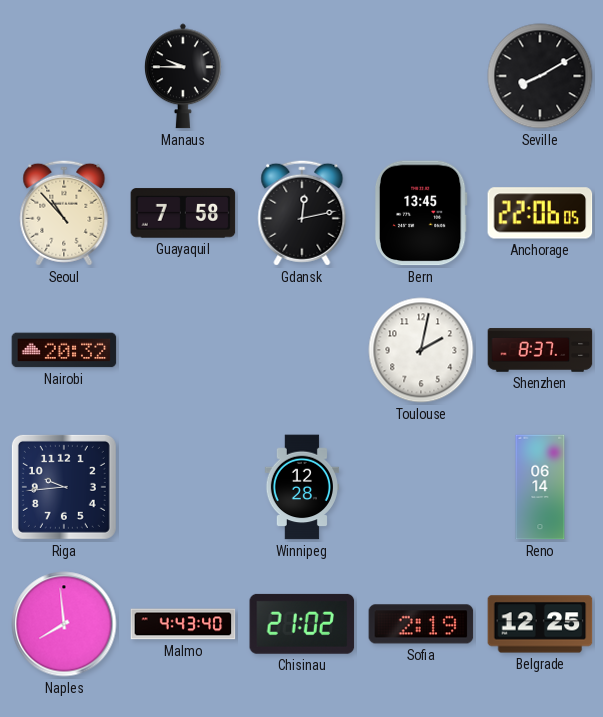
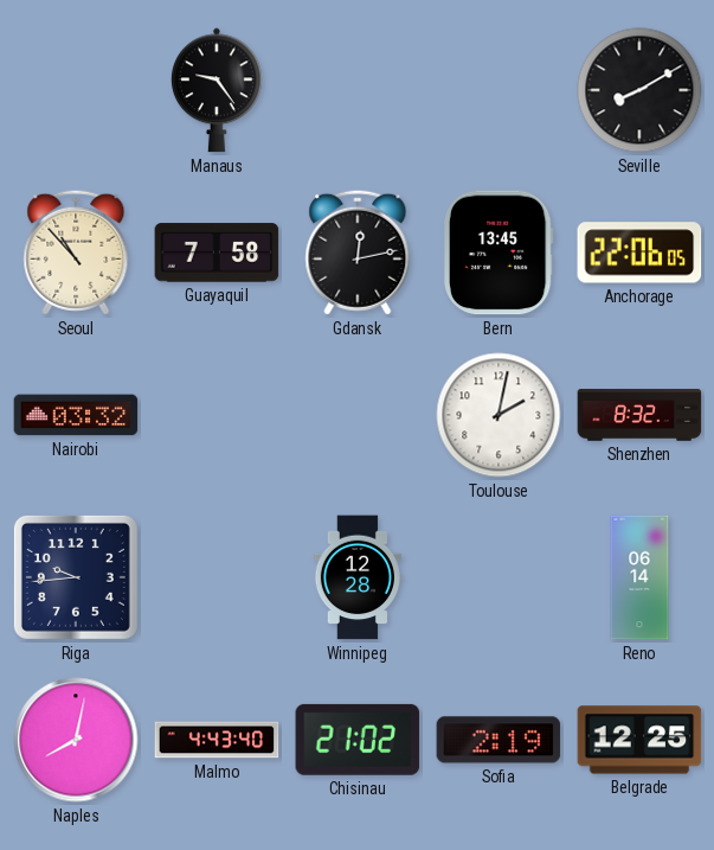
Manaus: 9:45 -> 9:24
Nairobi: 20:32 -> 03:32
Shenzhen: 8:37 -> 8:32
Naples: 7:59 -> 8:02
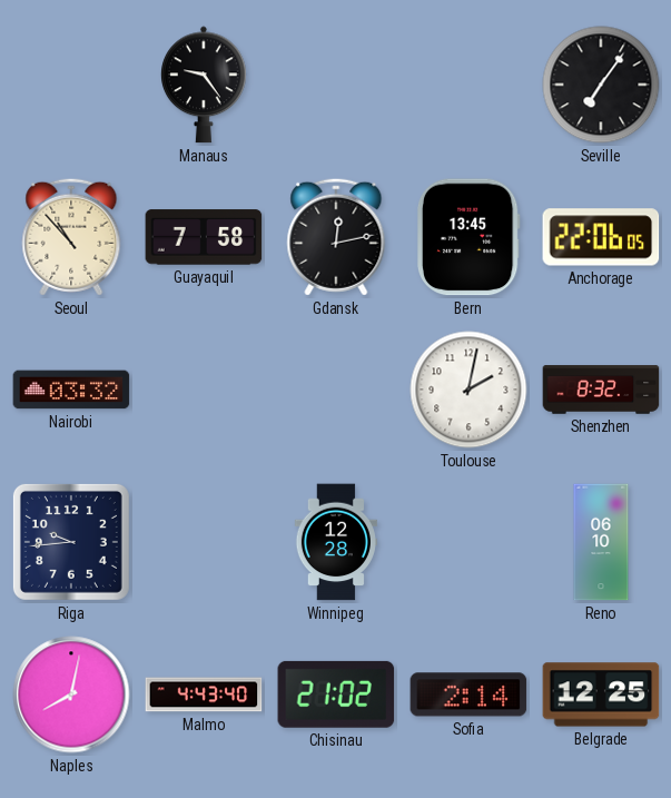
Seville: 8:10 -> 7:06
Reno: 06:14 -> 06:10
Sofia: 2:19 -> 2:14
